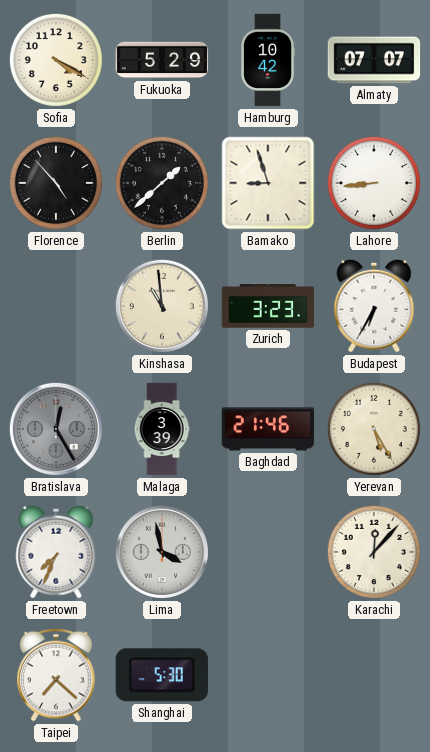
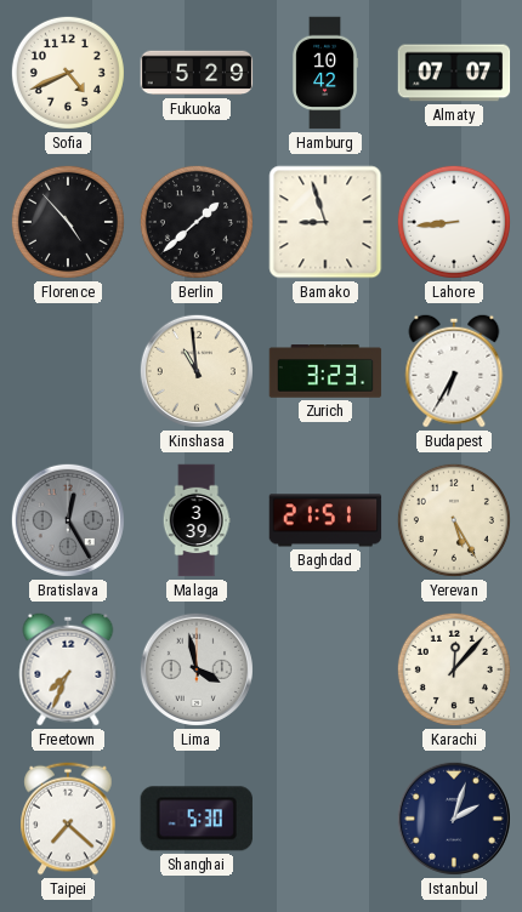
Sofia: 4:20 -> 4:41
Baghdad: 21:46 -> 21:51
Istanbul: none -> 2:03
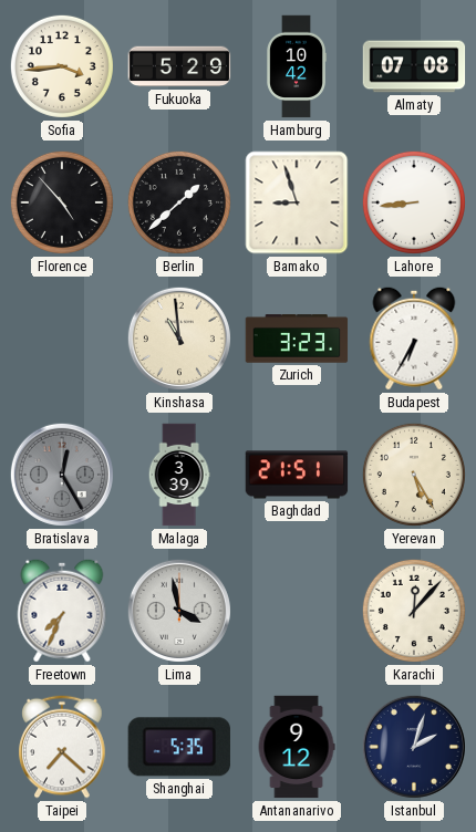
Sofia: 4:41 -> 3:44
Almaty: 07:07 -> 07:08
Shanghai: 5:30 -> 5:35
Antananarivo: none -> 9:12
